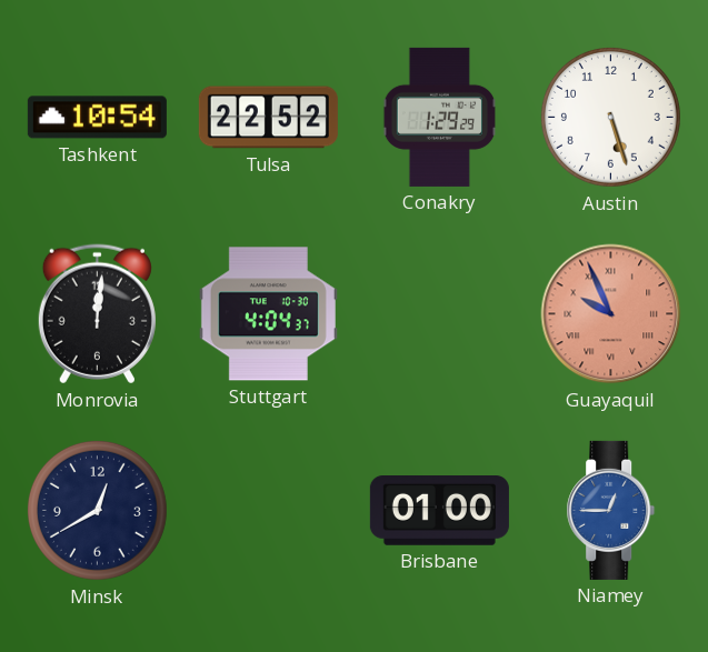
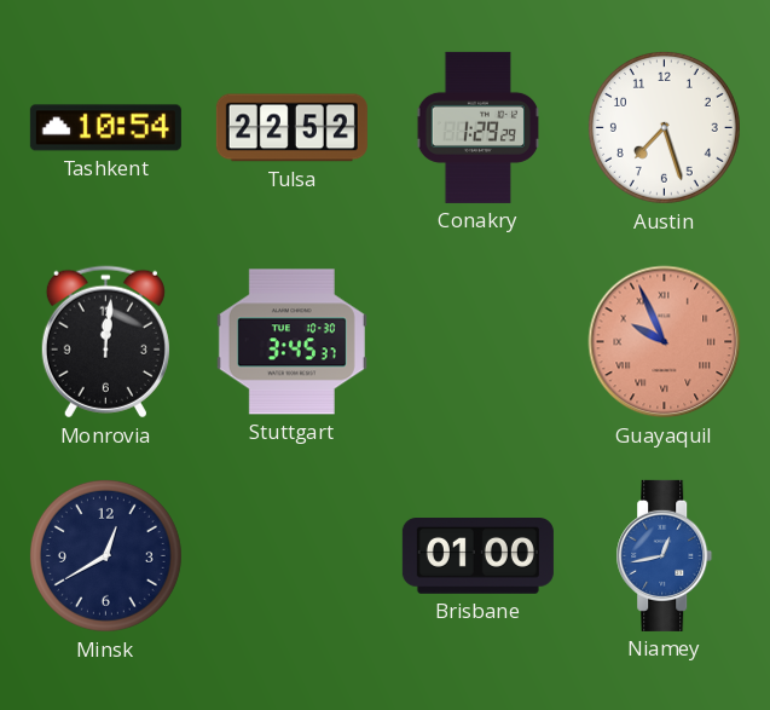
Austin: 5:27 -> 7:27
Stuttgart: 4:04 -> 3:45
Niamey: 12:45 -> 12:43
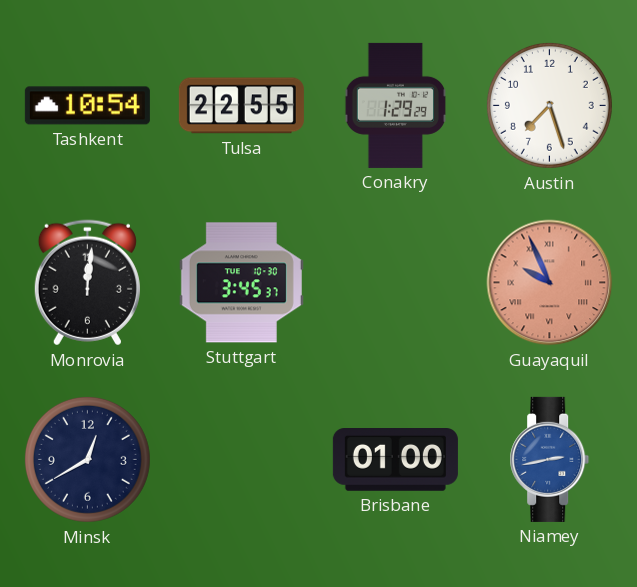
Tulsa: 22:52 -> 22:55
Niamey: 12:43 -> 2:43
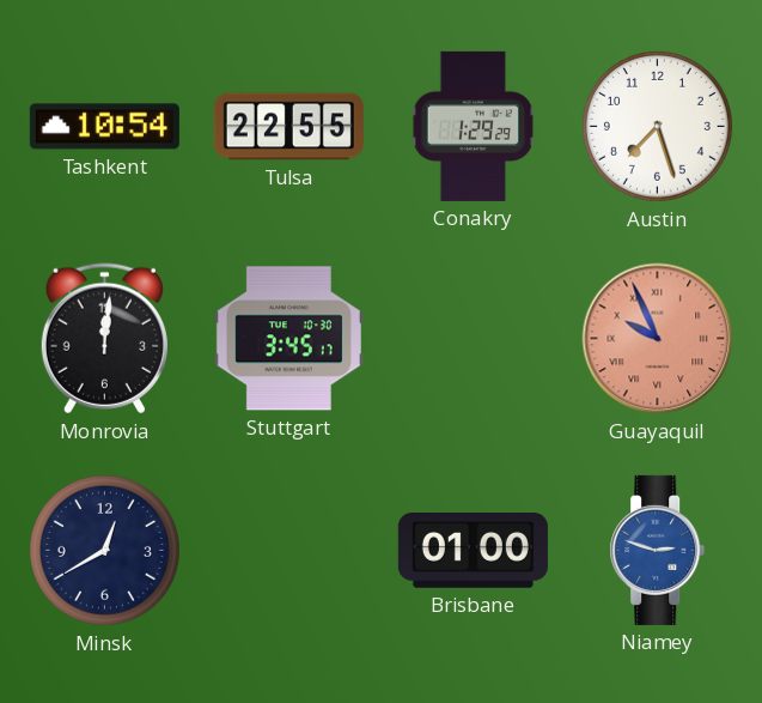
Stuttgart: 3:45:37 -> 3:45:17
Niamey: 2:43 -> 2:48
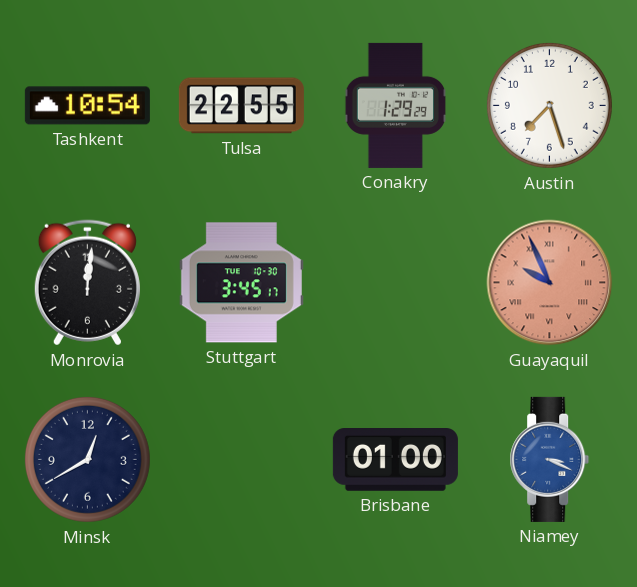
Niamey: 2:48 -> 3:19
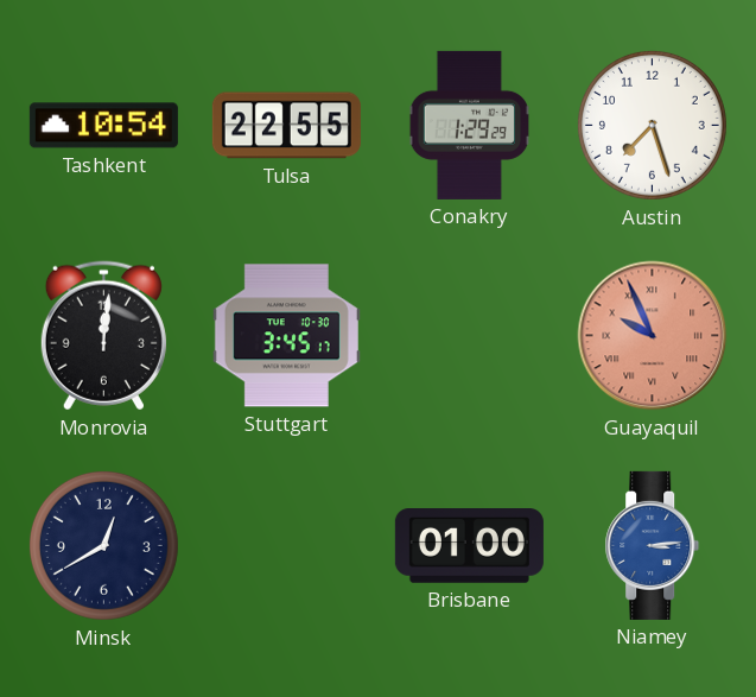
Niamey: 3:19 -> 3:14
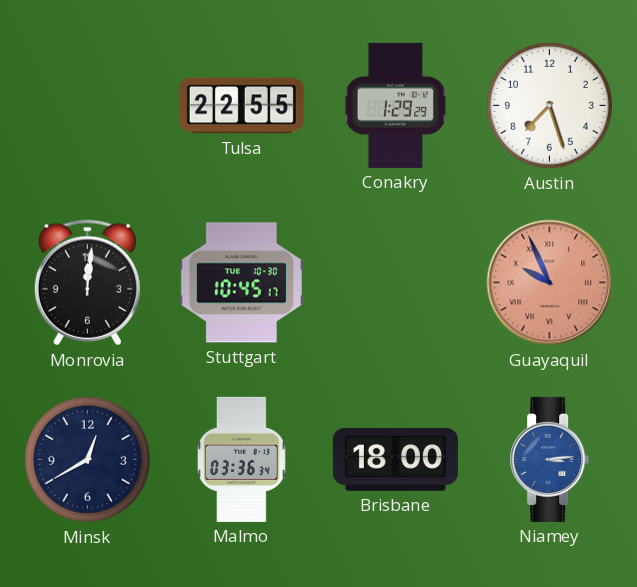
Tashkent: 10:54 -> none
Stuttgart: 3:45 -> 10:45
Malmo: none -> 03:36
Brisbane: 01:00 -> 18:00
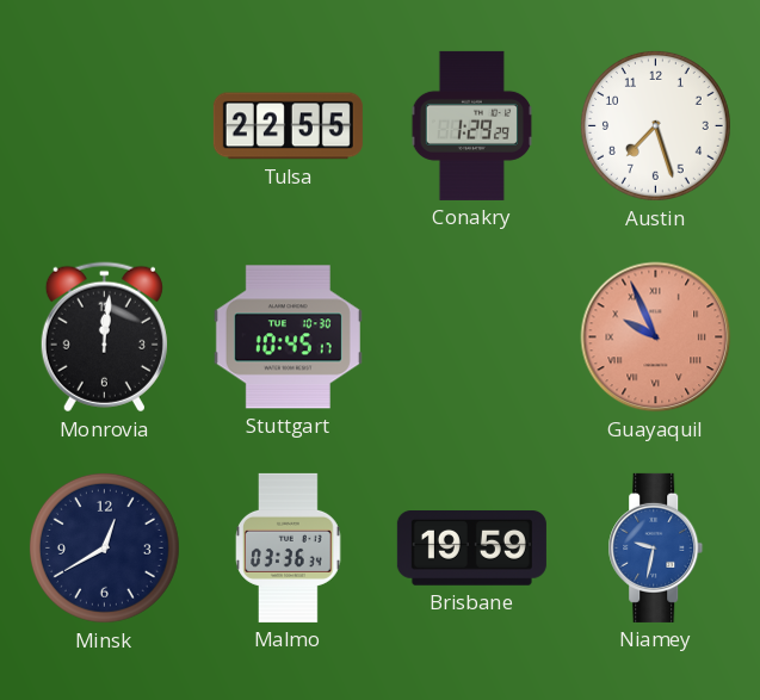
Brisbane: 18:00 -> 19:59
Niamey: 3:14 -> 9:32
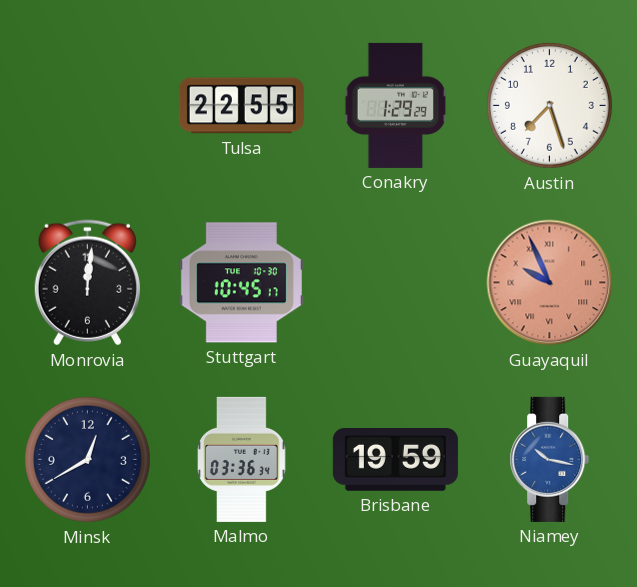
Niamey: 9:32 -> 10:17
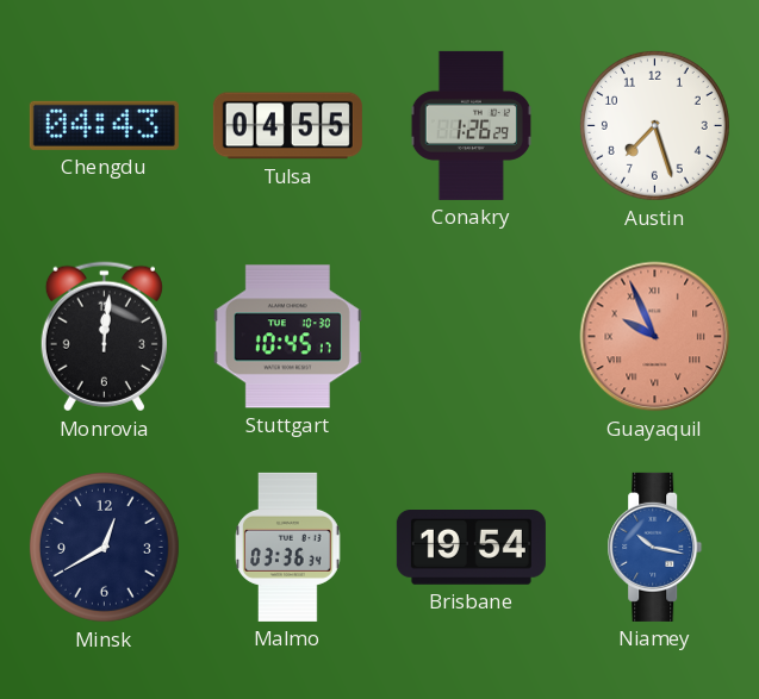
Chengdu: none -> 04:43
Tulsa: 22:55 -> 04:55
Conakry: 1:29 -> 1:26
Brisbane: 19:59 -> 19:54
